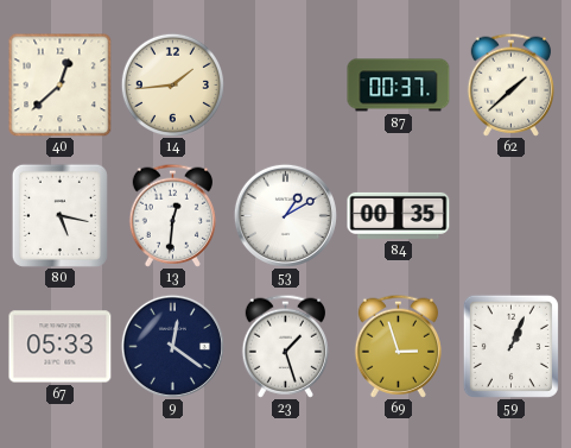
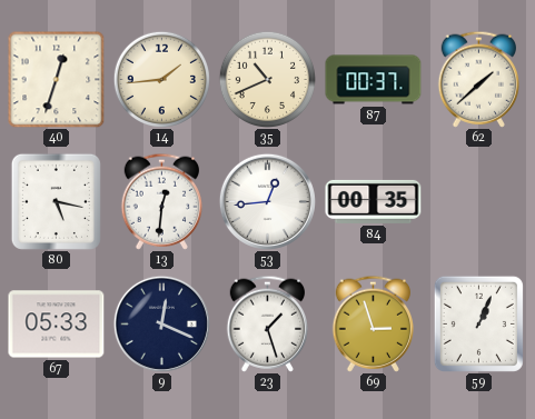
40: 12:38 -> 12:33
35: none -> 10:41
53: 1:10 -> 12:44
9: 12:21 -> 12:19
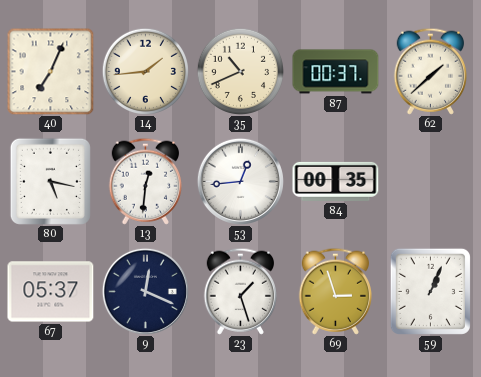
40: 12:33 -> 7:04
67: 05:33 -> 05:37
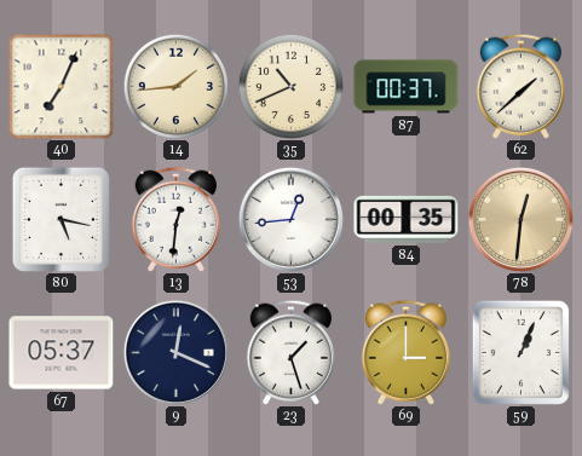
78: none -> 12:31
69: 2:57 -> 3:00
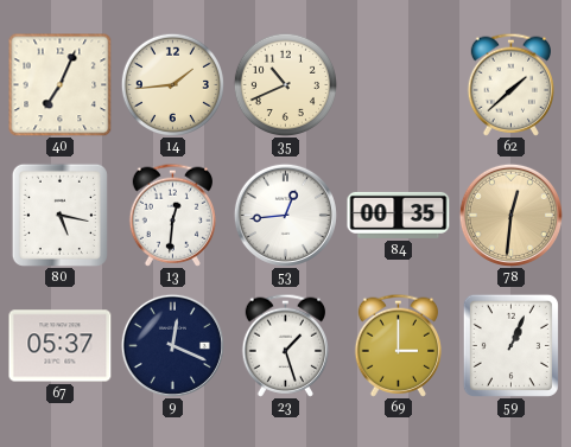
87: 00:37 -> none
